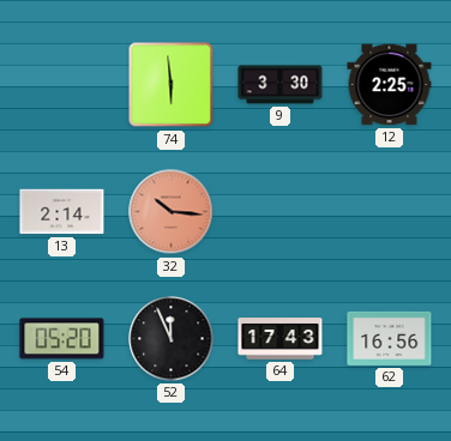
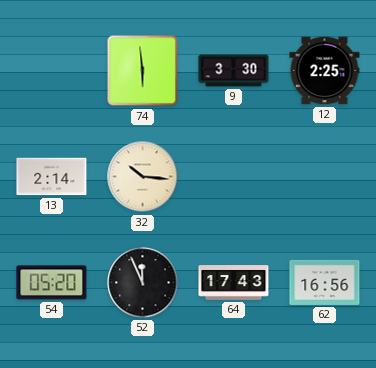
32 dial: salmon -> cream
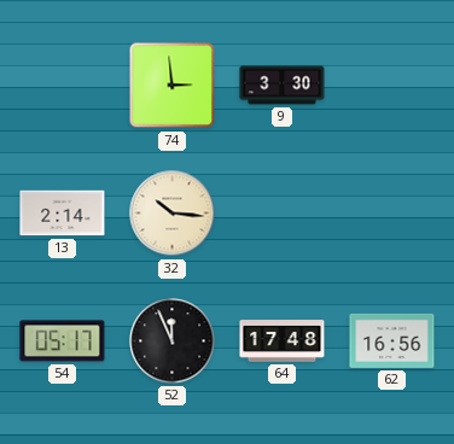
74: 5:59 -> 2:59
12: 2:25 -> none
54: 05:20 -> 05:17
64: 17:43 -> 17:48
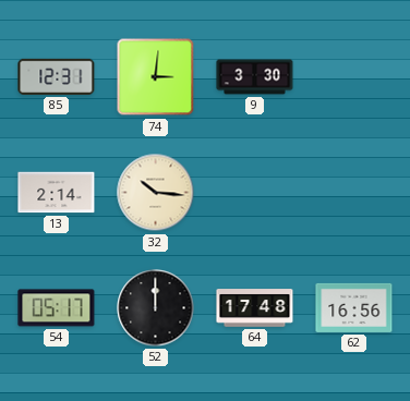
85: none -> 12:31
74: 2:59 -> 3:01
52: 11:56 -> 12:00
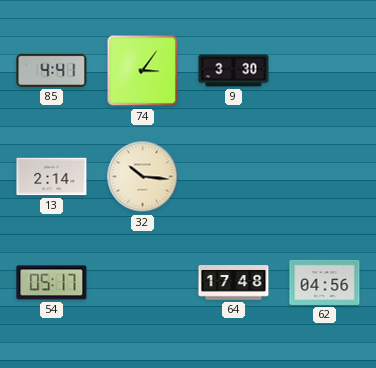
85: 12:31 -> 4:41
74: 3:01 -> 3:06
52: 12:00 -> none
62: 16:56 -> 04:56
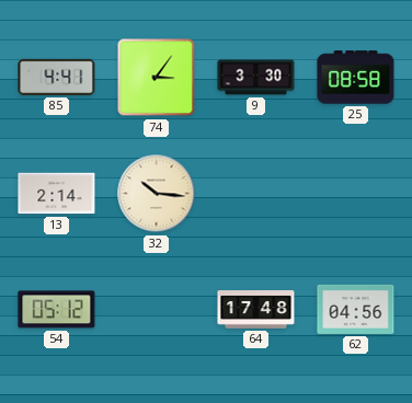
25: none -> 08:58
54: 05:17 -> 05:12
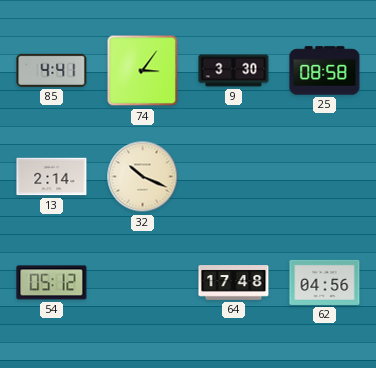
32: 10:16 -> 10:19
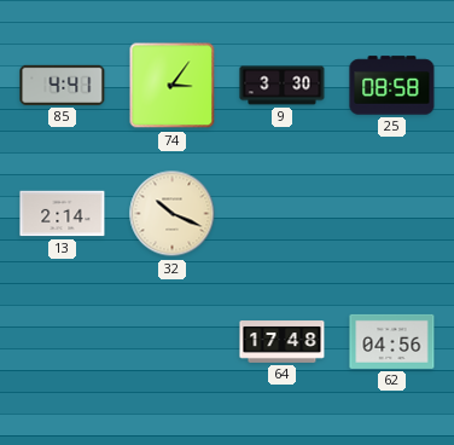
54: 05:12 -> none
